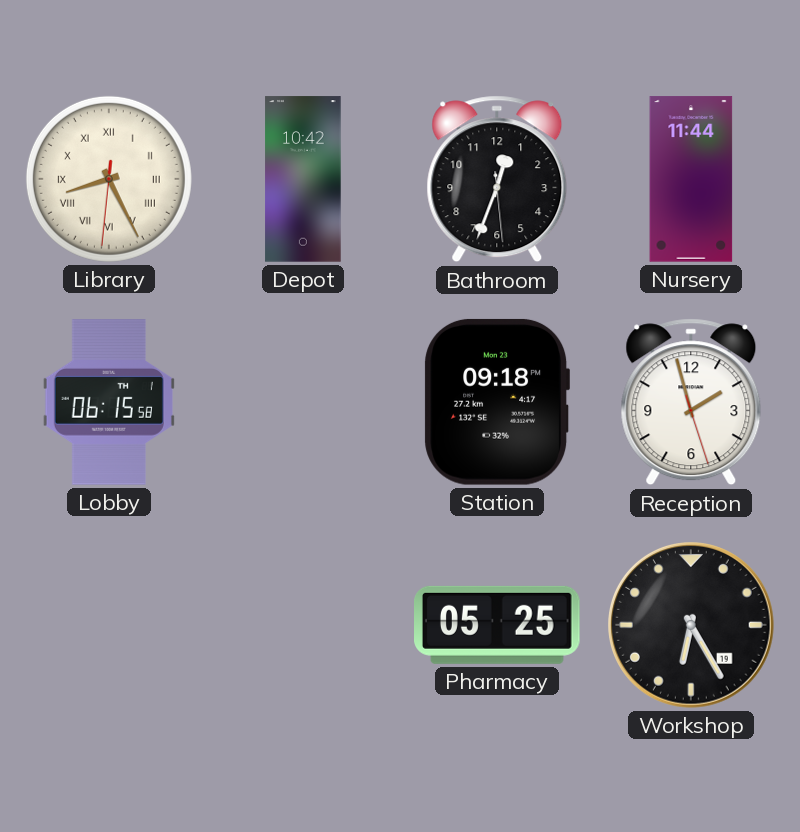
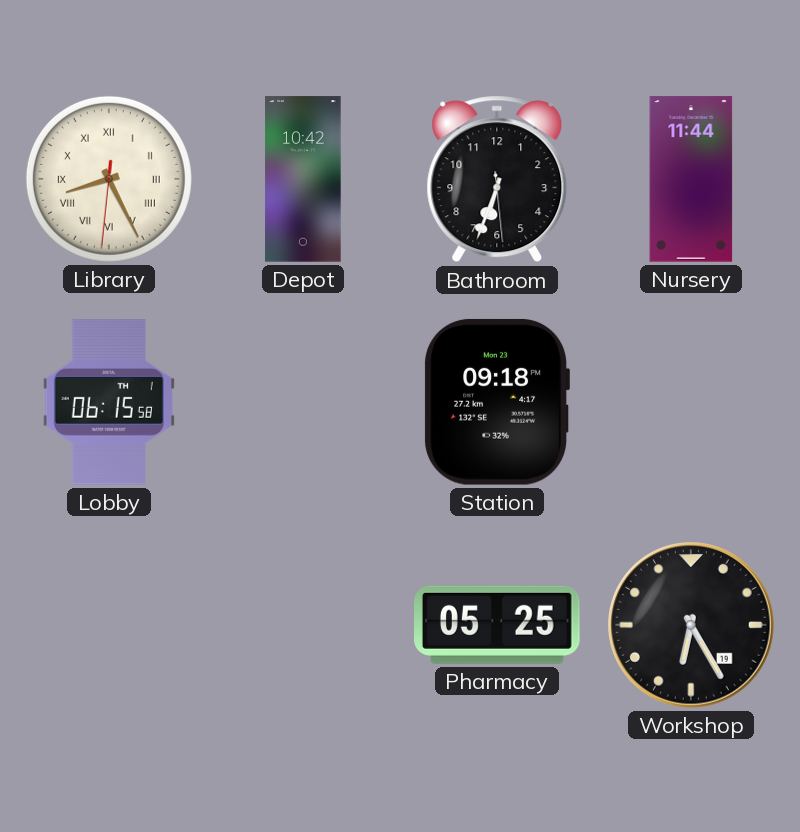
Bathroom: 12:33 -> 6:33
Reception: 1:57 -> none
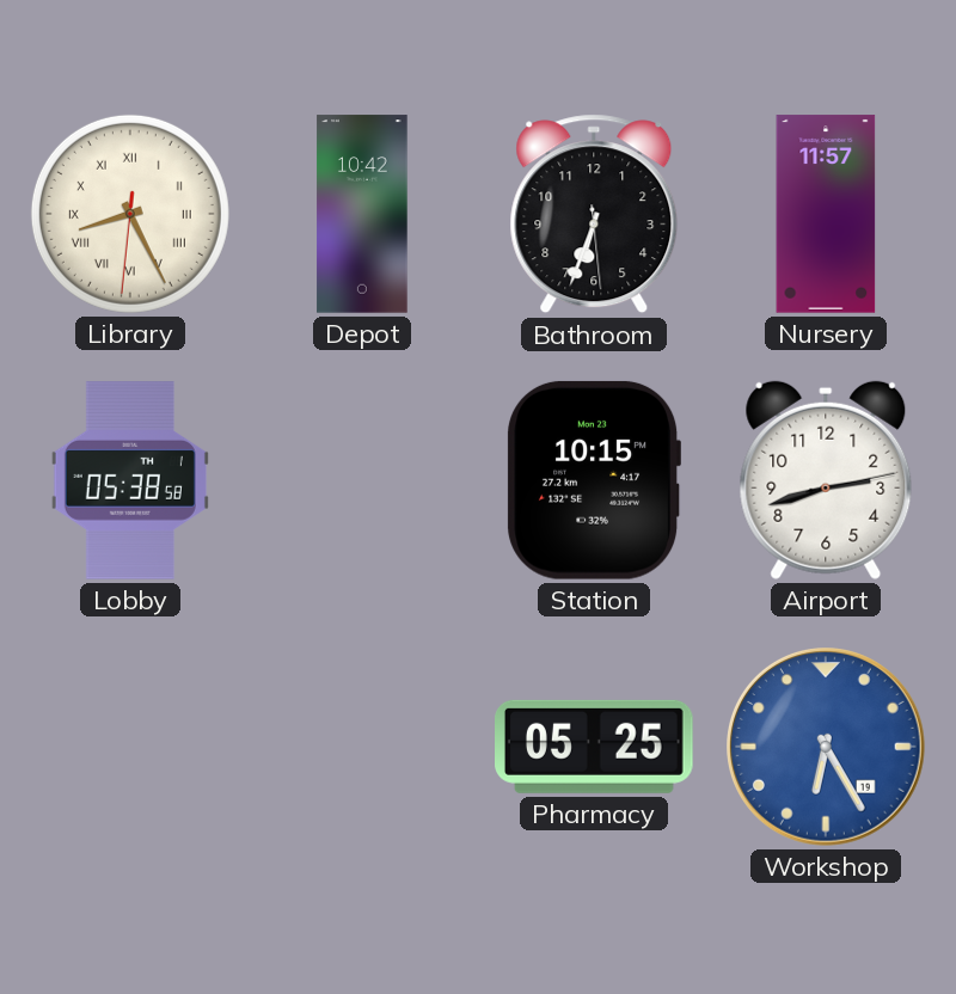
Nursery: 11:44 -> 11:57
Lobby: 06:15 -> 05:38
Station: 09:18 -> 10:15
Airport: none -> 2:42
Workshop dial: black -> blue
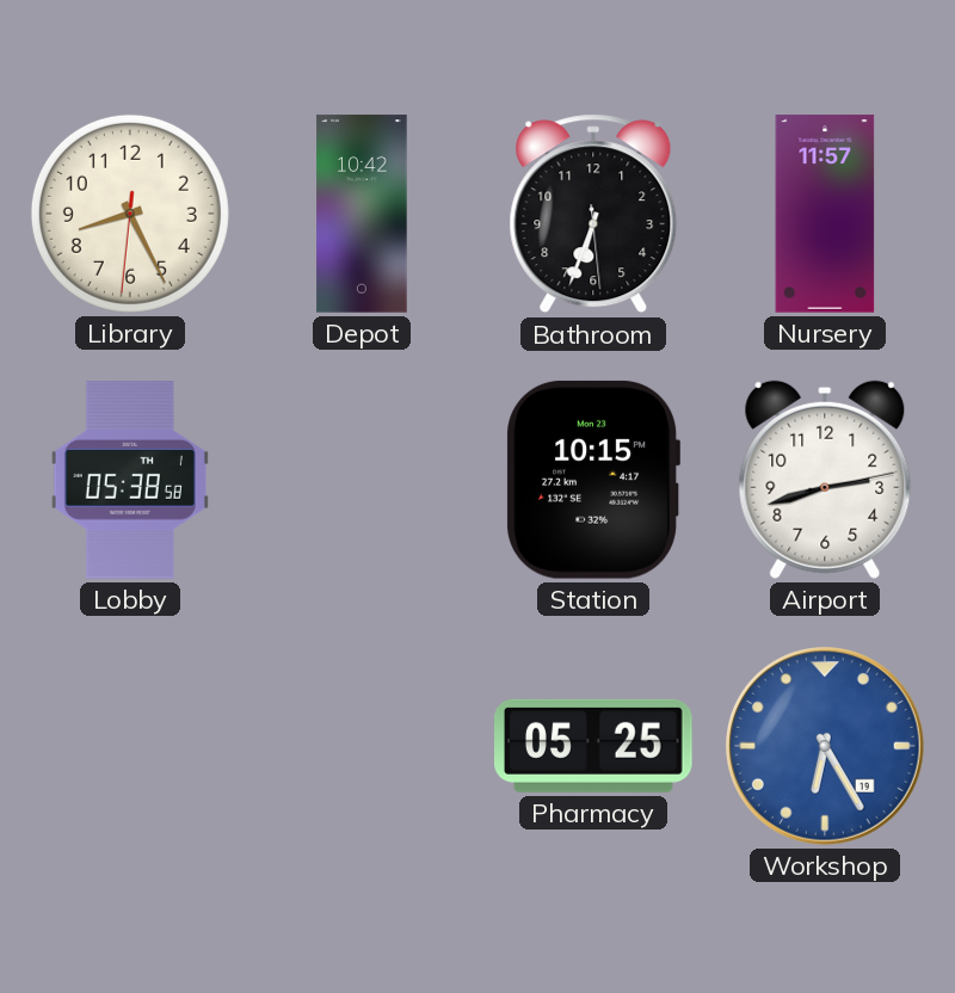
Library numerals: Roman -> Arabic
